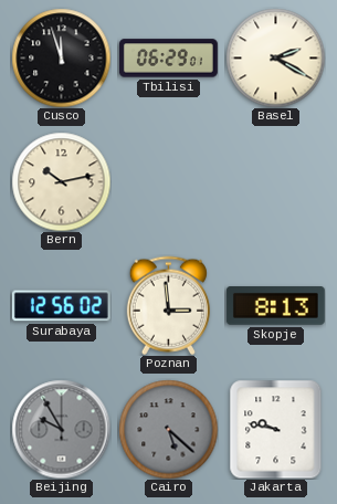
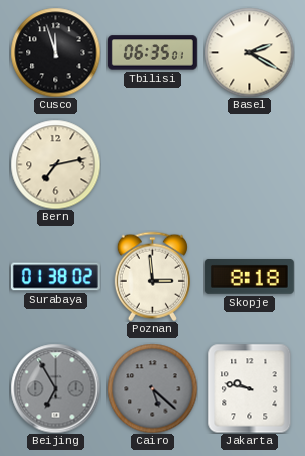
Tbilisi: 06:29 -> 06:35
Bern: 10:13 -> 7:13
Surabaya: 12:56 -> 01:38
Skopje: 8:13 -> 8:18
Beijing: 9:55 -> 6:55
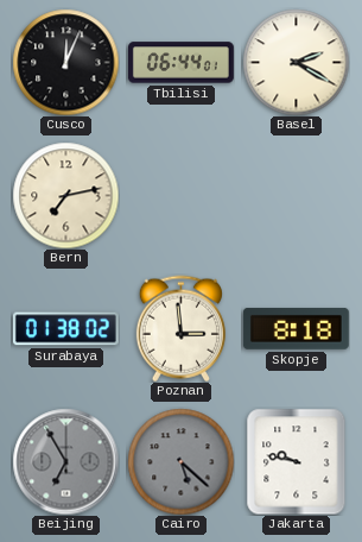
Cusco: 11:57 -> 12:04
Tbilisi: 06:35 -> 06:44
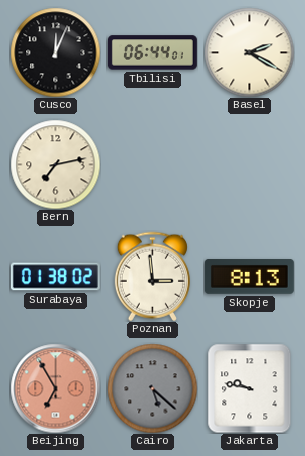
Skopje: 8:18 -> 8:13
Beijing dial: grey -> salmon
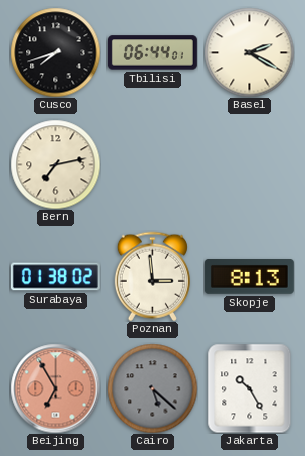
Cusco: 12:04 -> 7:42
Jakarta: 9:47 -> 10:25
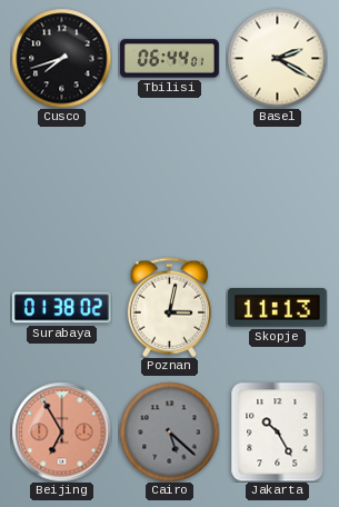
Bern: 7:13 -> none
Poznan: 2:59 -> 3:02
Skopje: 8:13 -> 11:13
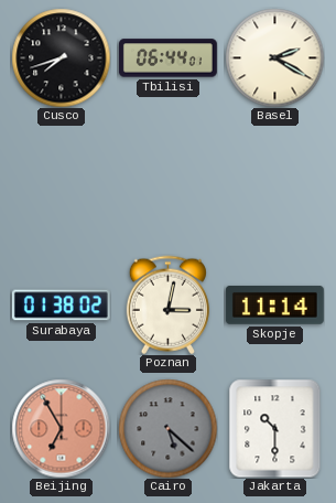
Skopje: 11:13 -> 11:14
Jakarta: 10:25 -> 10:30
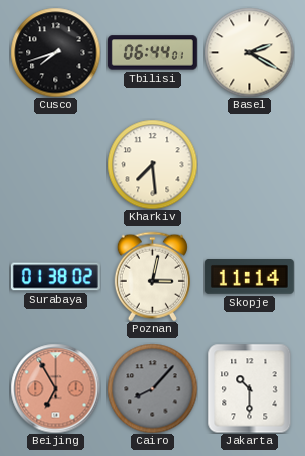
Kharkiv: none -> 7:29
Cairo: 5:22 -> 8:07
